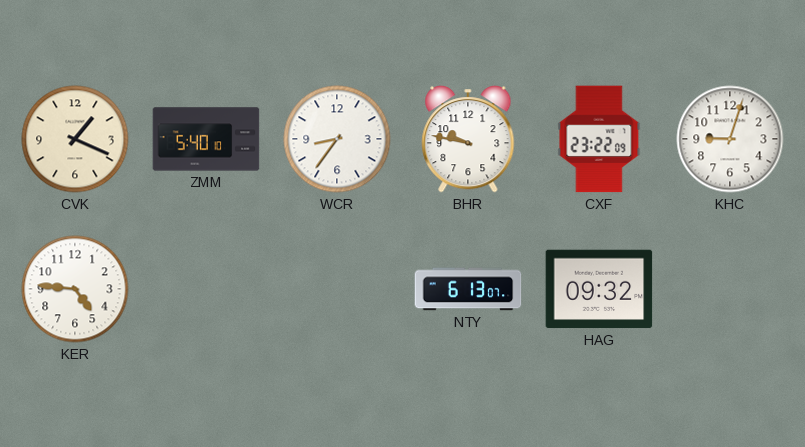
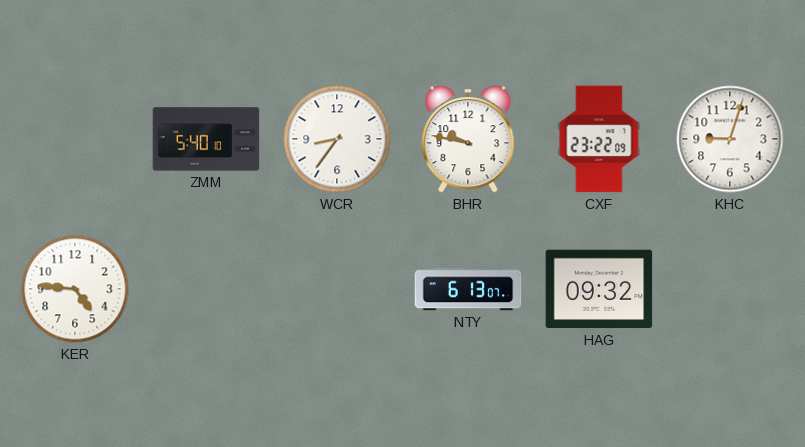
CVK: 1:19 -> none
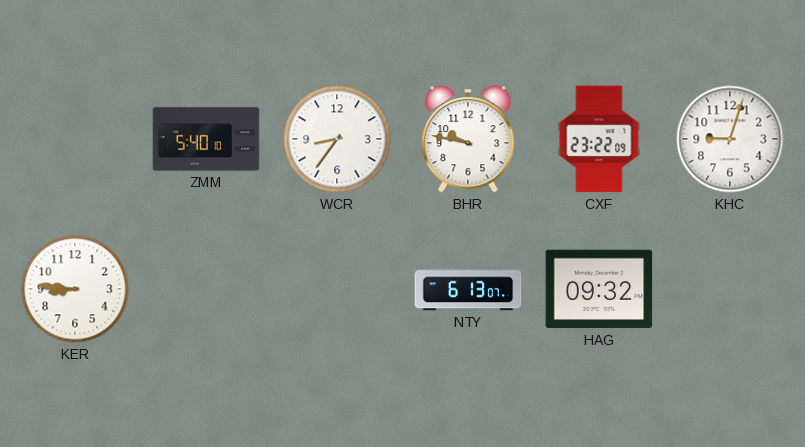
KER: 4:46 -> 8:46
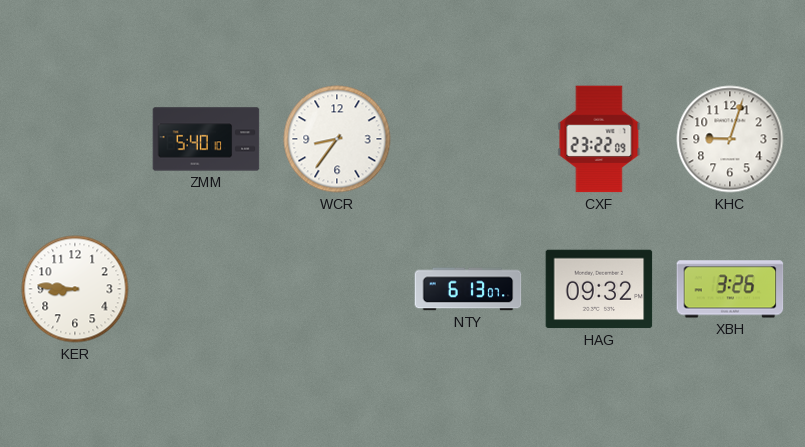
BHR: 9:47 -> none
XBH: none -> 3:26
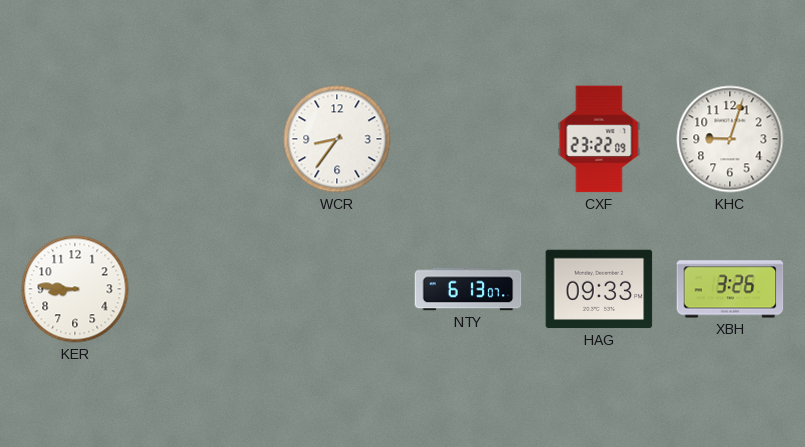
ZMM: 5:40 -> none
HAG: 09:32 -> 09:33
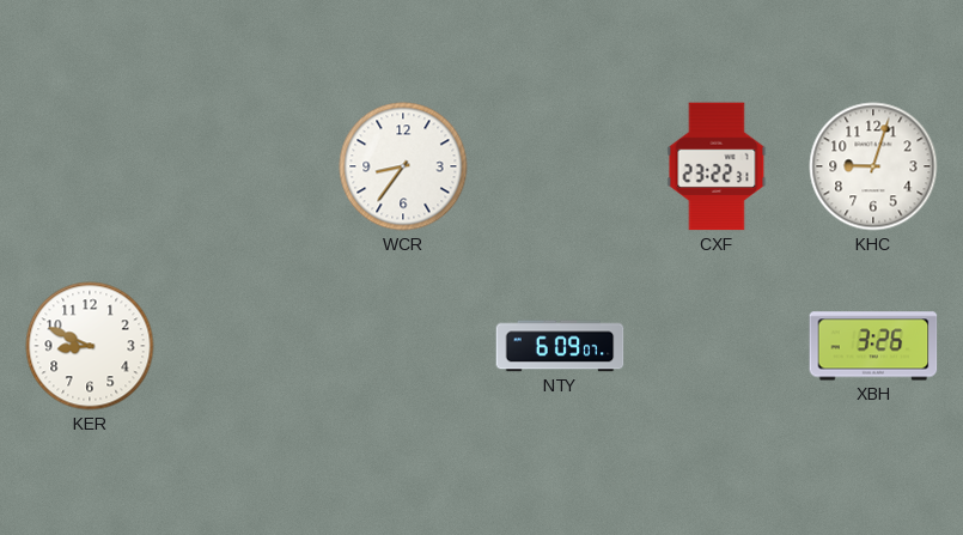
CXF: 23:22:09 -> 23:22:31
KER: 8:46 -> 8:49
NTY: 6:13 -> 6:09
HAG: 09:33 -> none
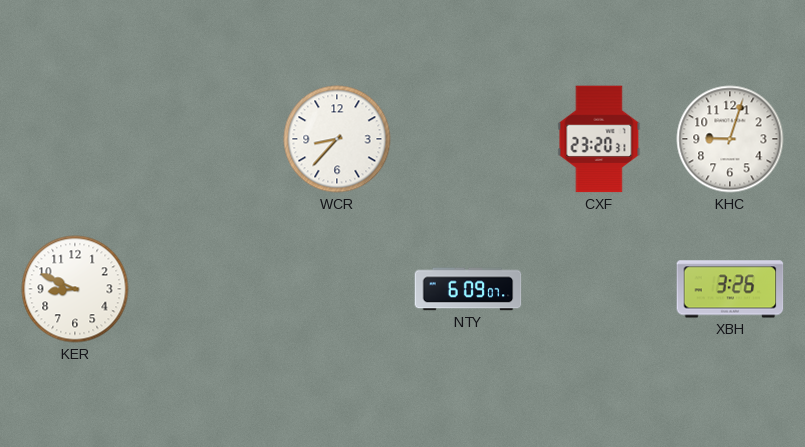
WCR: 8:36 -> 8:37
CXF: 23:22 -> 23:20
